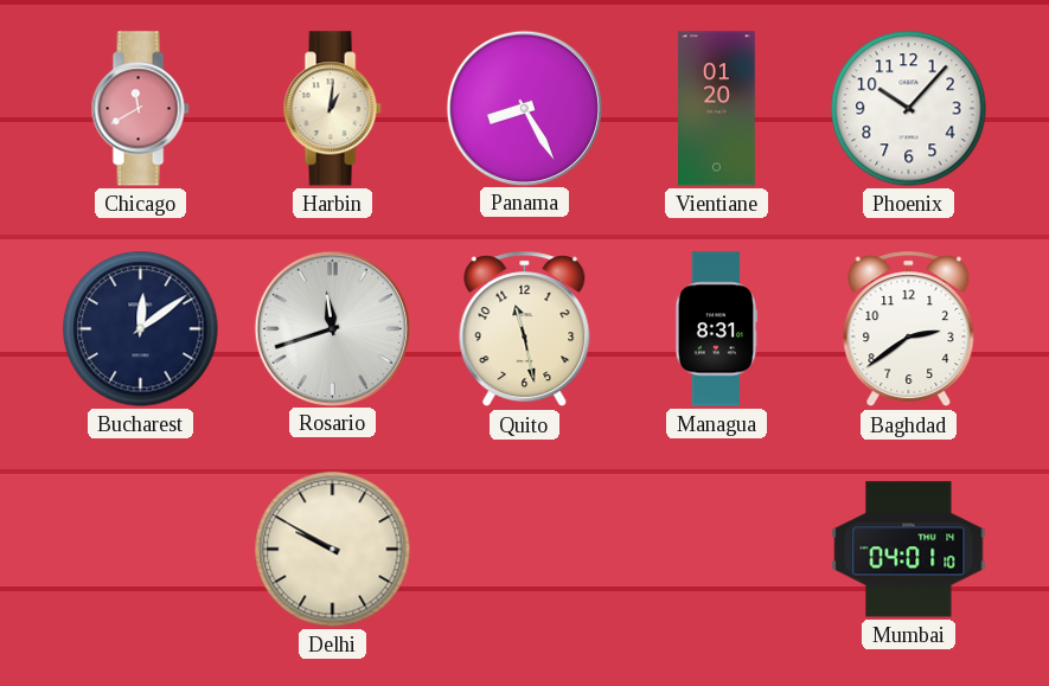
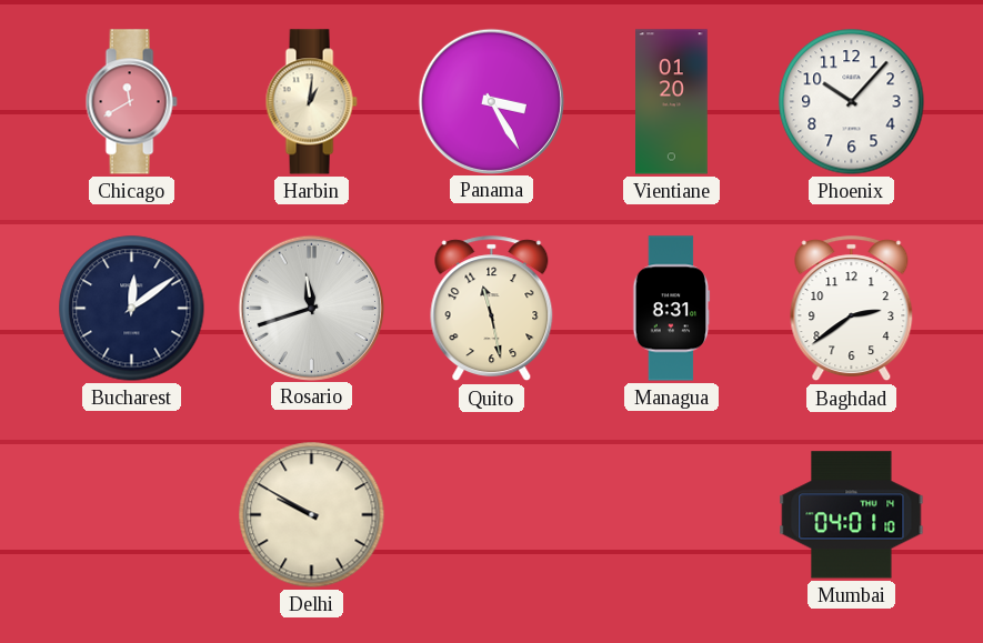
Panama: 8:25 -> 3:25
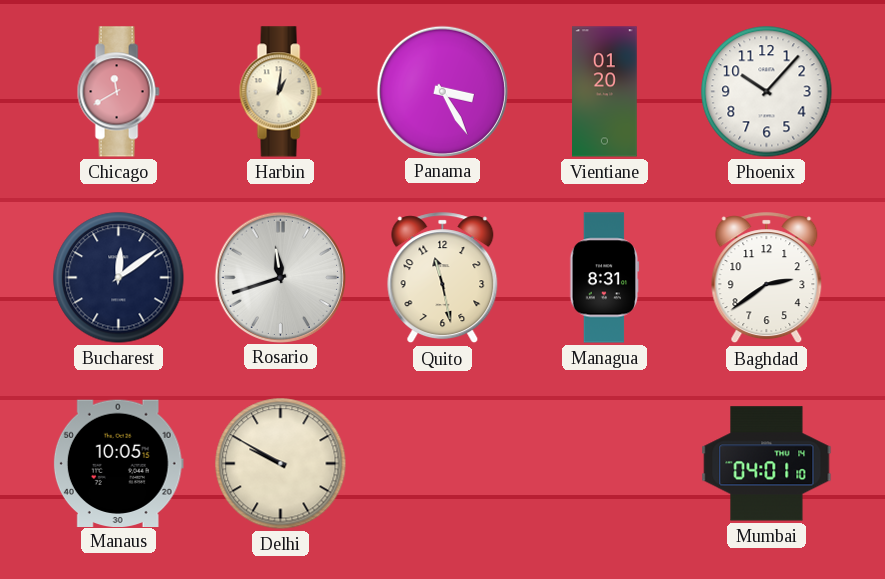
Manaus: none -> 10:05
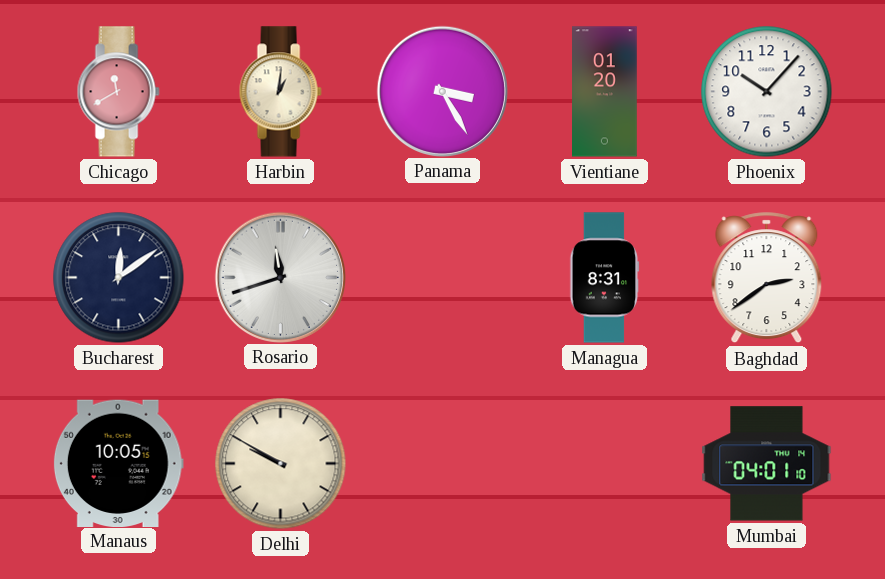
Quito: 11:28 -> none
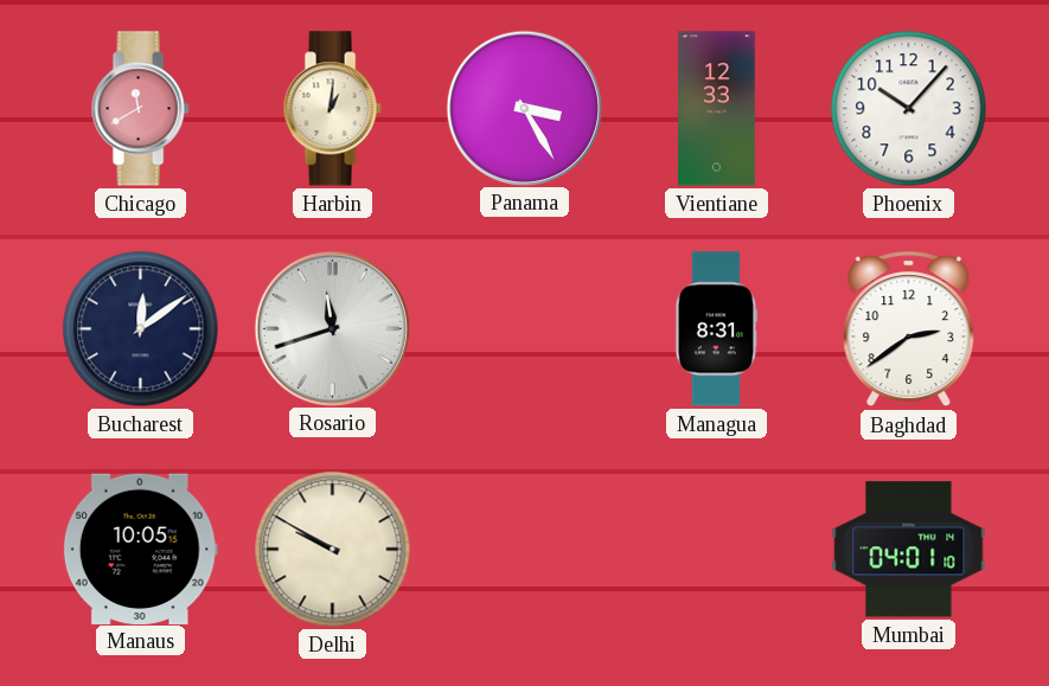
Vientiane: 01:20 -> 12:33
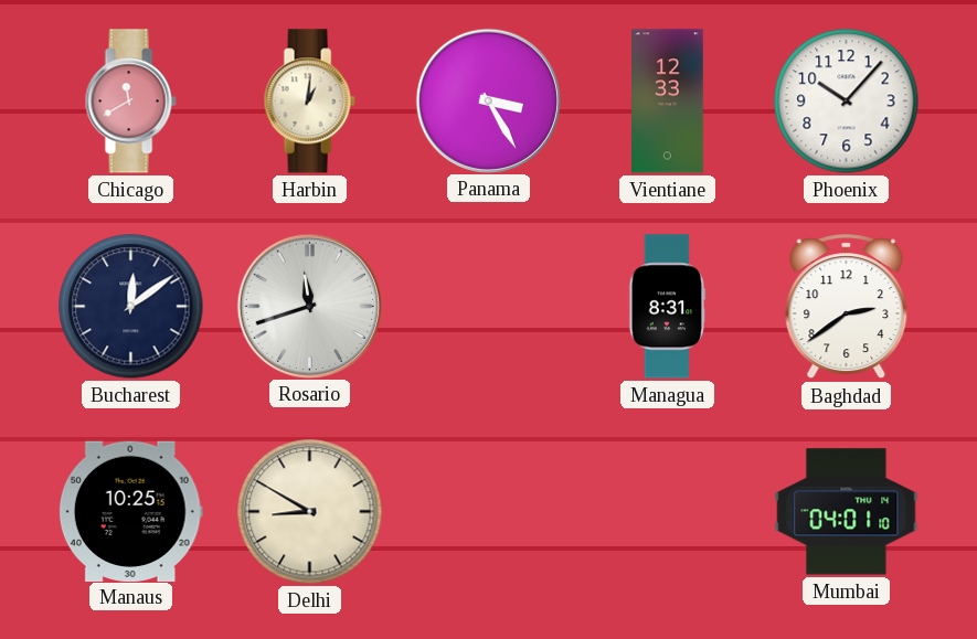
Manaus: 10:05 -> 10:25
Delhi: 9:50 -> 8:50
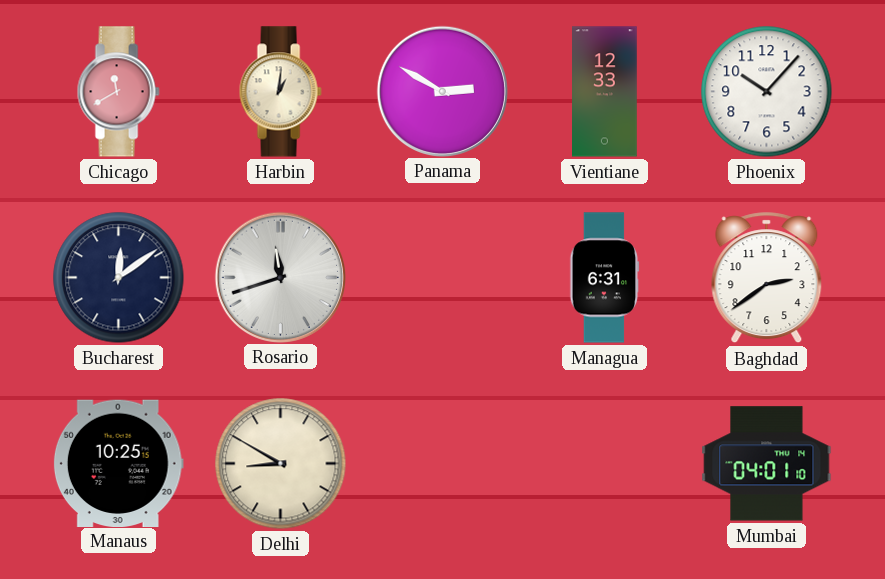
Panama: 3:25 -> 2:50
Managua: 8:31 -> 6:31
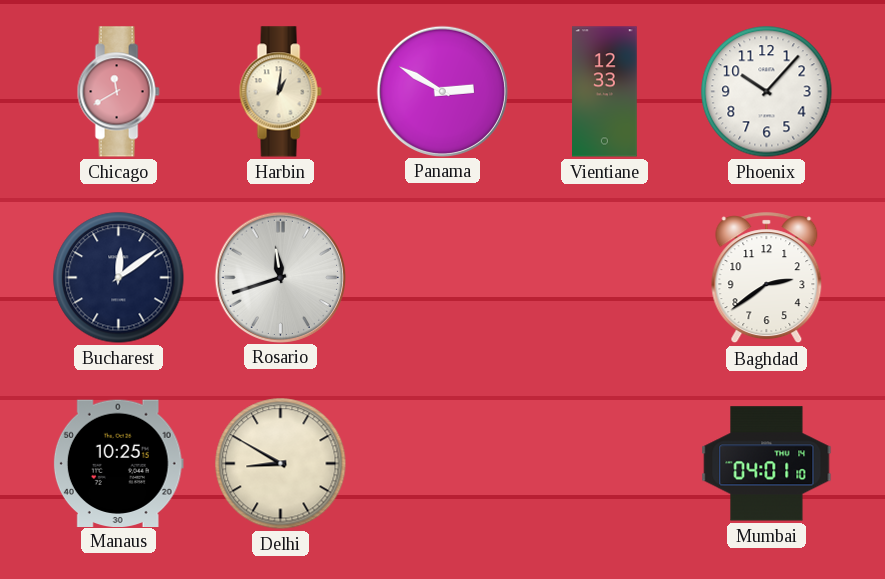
Managua: 6:31 -> none
